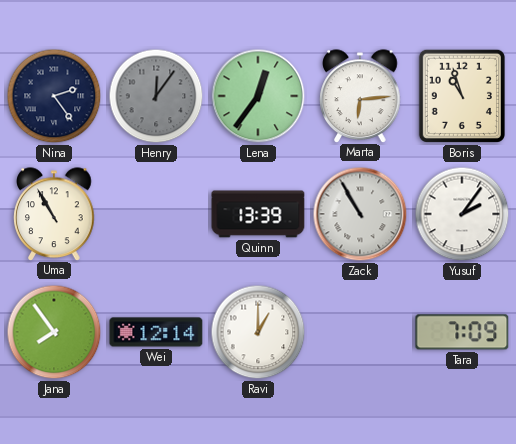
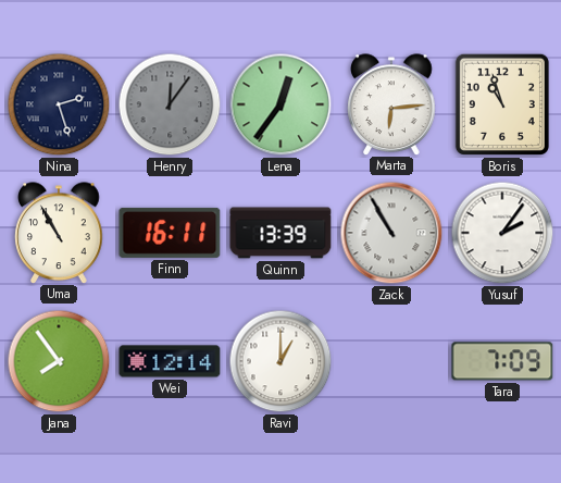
Nina: 2:24 -> 2:27
Finn: none -> 16:11
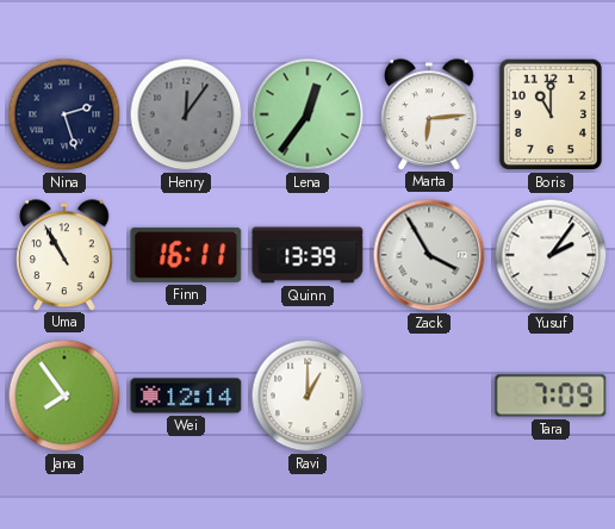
Boris: 10:57 -> 11:00
Zack: 10:55 -> 3:55
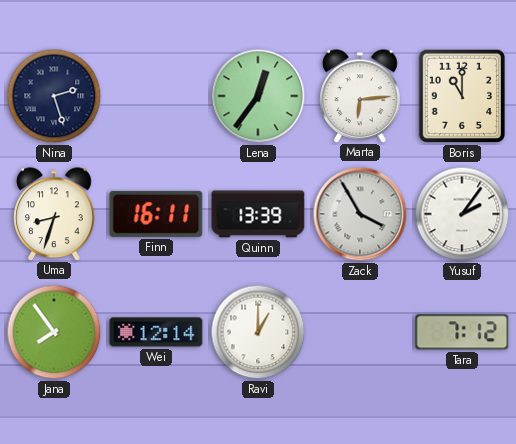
Henry: 12:06 -> none
Uma: 10:55 -> 8:33
Tara: 7:09 -> 7:12
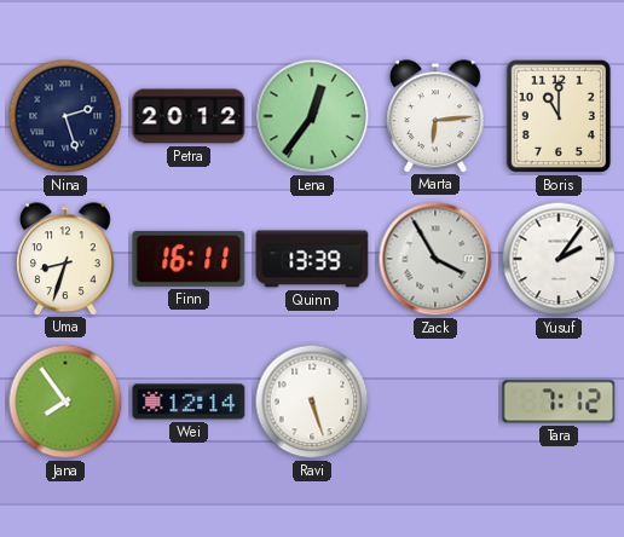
Petra: none -> 20:12
Ravi: 1:00 -> 5:27
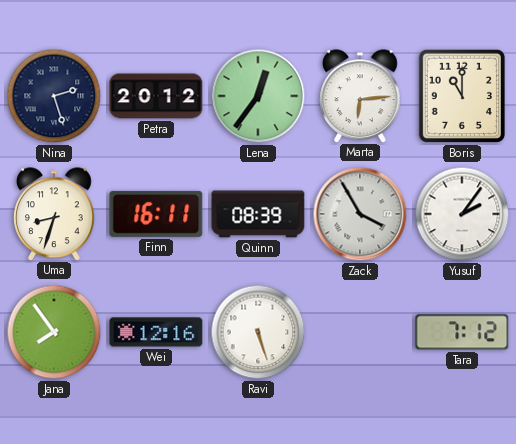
Quinn: 13:39 -> 08:39
Wei: 12:14 -> 12:16
